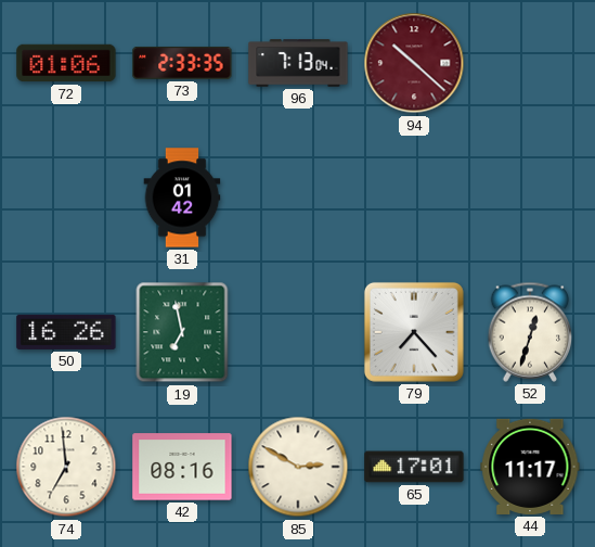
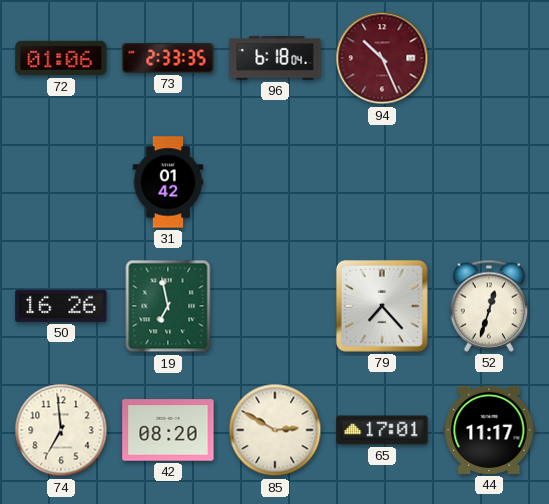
96: 7:13 -> 6:18
94: 10:22 -> 10:26
42: 08:16 -> 08:20
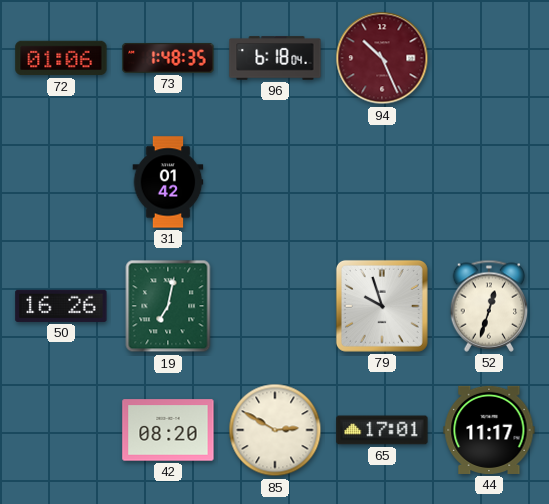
73: 2:33 -> 1:48
19: 6:58 -> 7:02
79: 7:23 -> 9:57
74: 6:59 -> none
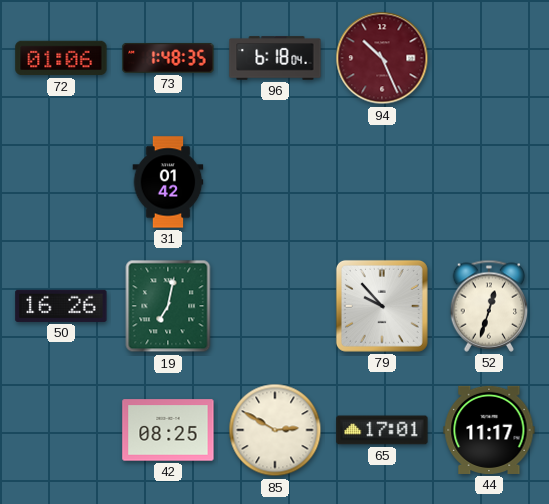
79: 9:57 -> 9:53
42: 08:20 -> 08:25
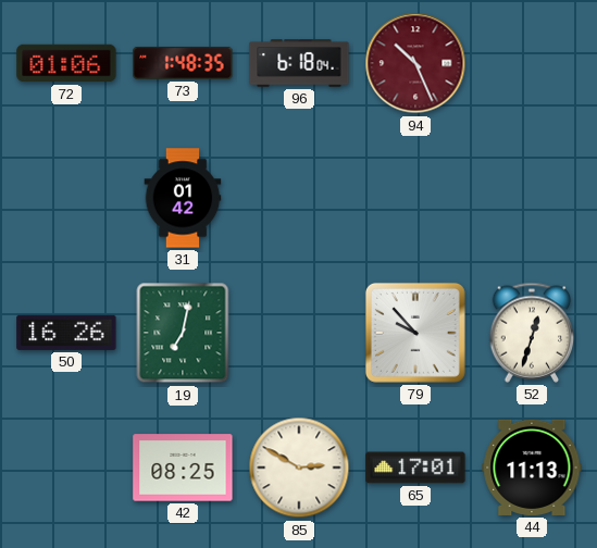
44: 11:17 -> 11:13
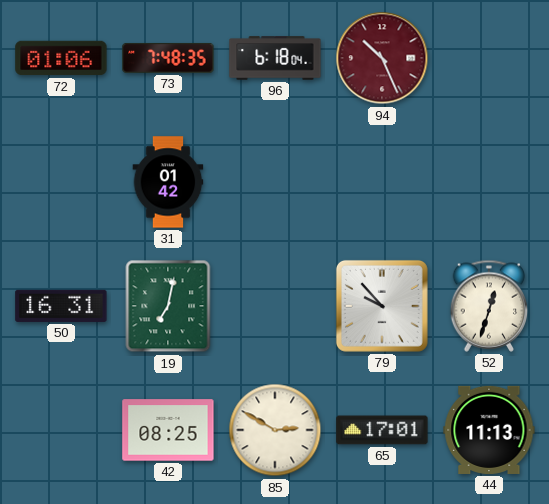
73: 1:48 -> 7:48
50: 16:26 -> 16:31
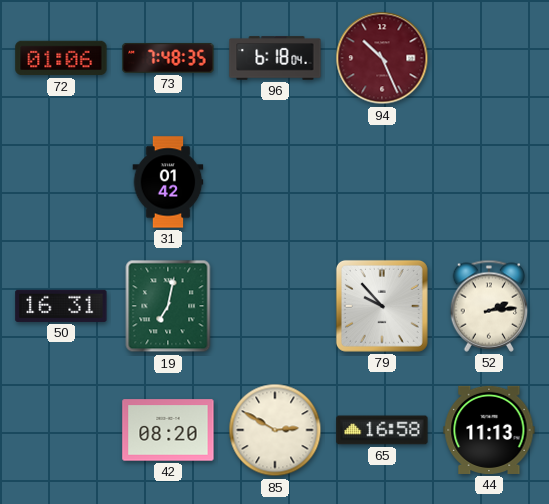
52: 12:33 -> 2:14
42: 08:25 -> 08:20
65: 17:01 -> 16:58
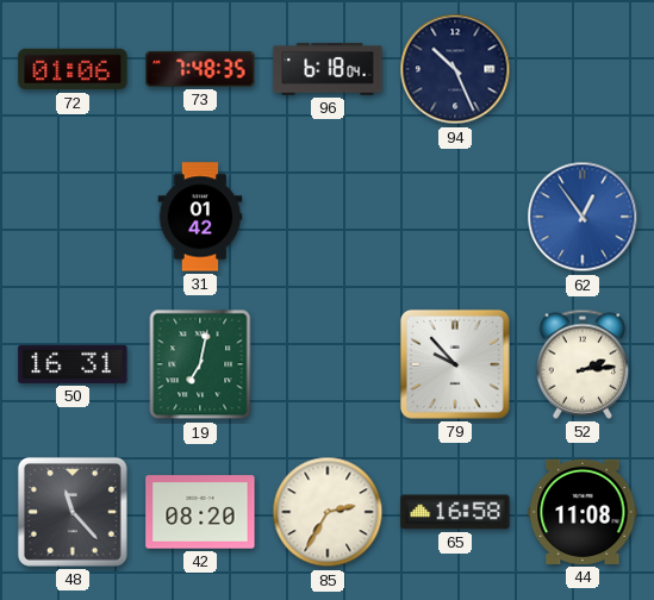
94 dial: burgundy -> navy
62: none -> 12:54
48: none -> 11:23
85: 2:50 -> 2:35
44: 11:13 -> 11:08
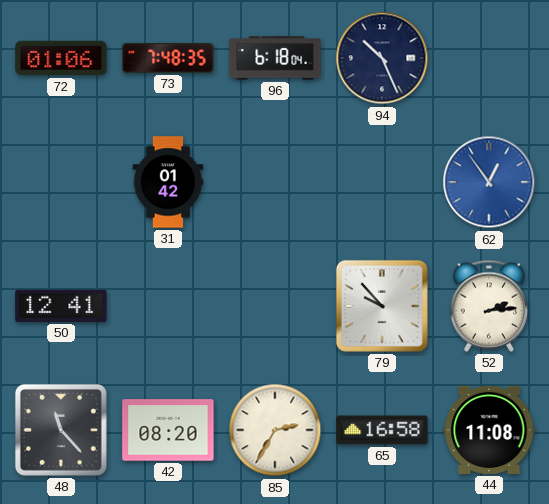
50: 16:31 -> 12:41
19: 7:02 -> none
